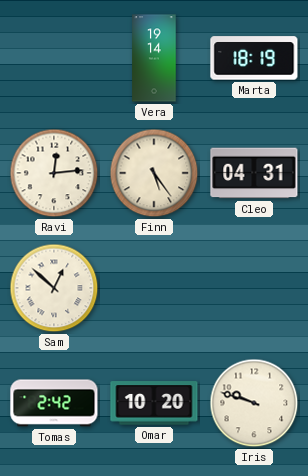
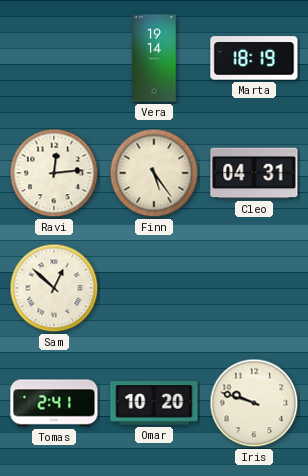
Tomas: 2:42 -> 2:41
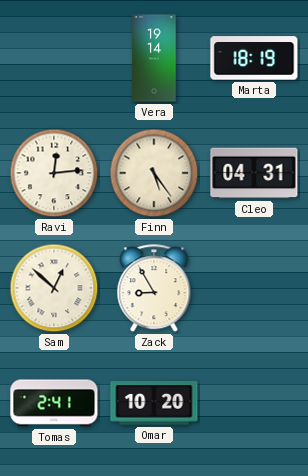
Zack: none -> 8:55
Iris: 9:48 -> none
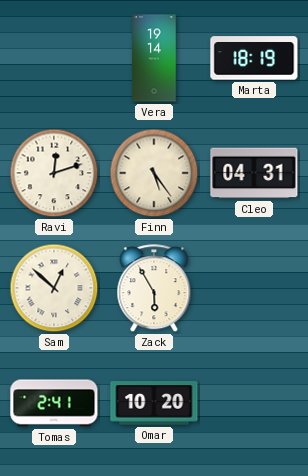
Ravi: 12:14 -> 12:12
Zack: 8:55 -> 5:55
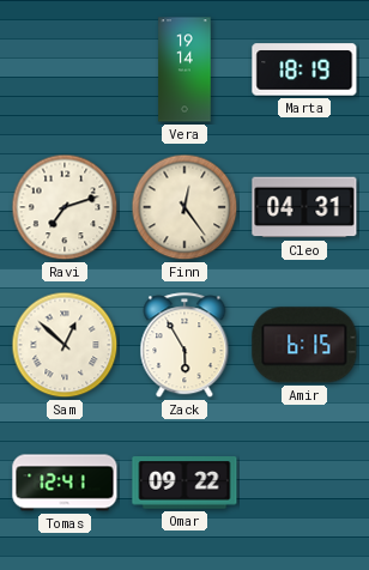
Ravi: 12:12 -> 7:12
Finn: 5:24 -> 12:24
Amir: none -> 6:15
Tomas: 2:41 -> 12:41
Omar: 10:20 -> 09:22
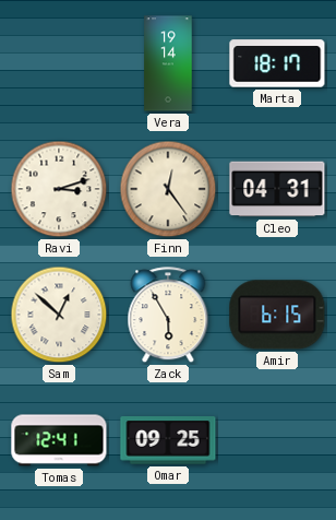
Marta: 18:19 -> 18:17
Ravi: 7:12 -> 3:12
Omar: 09:22 -> 09:25
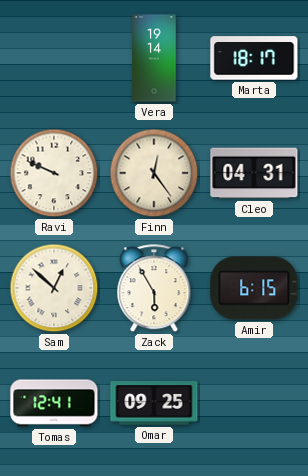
Ravi: 3:12 -> 9:49
